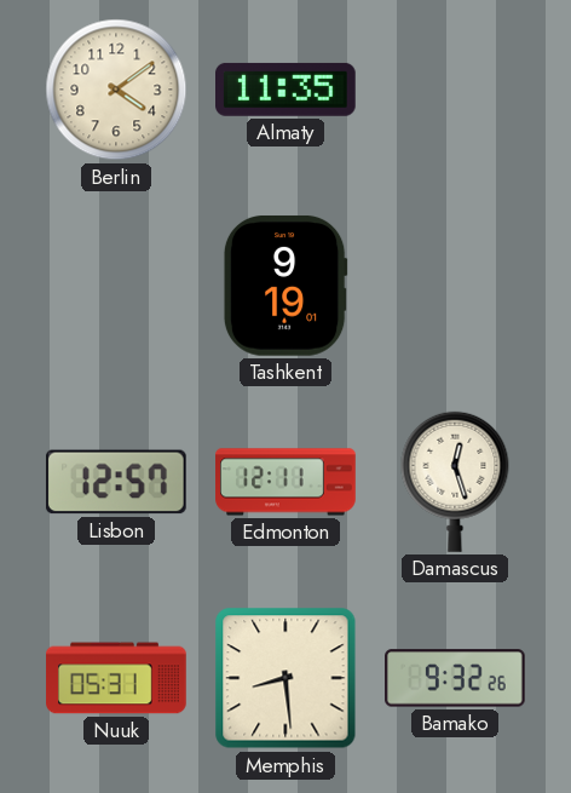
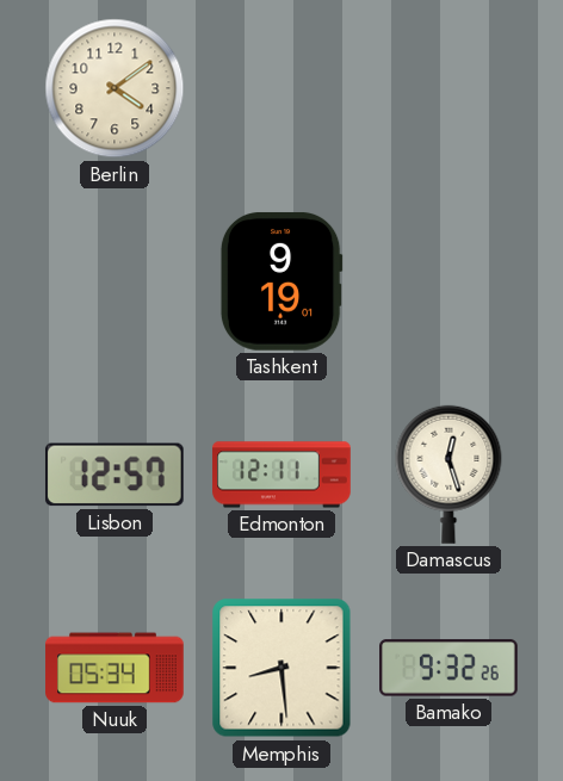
Almaty: 11:35 -> none
Nuuk: 05:31 -> 05:34
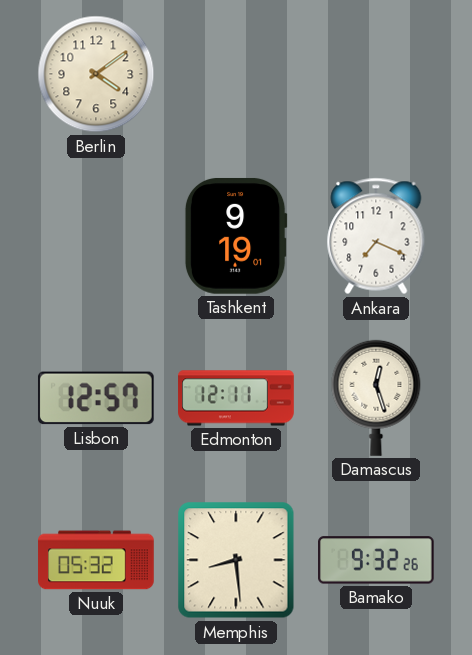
Ankara: none -> 7:19
Nuuk: 05:34 -> 05:32
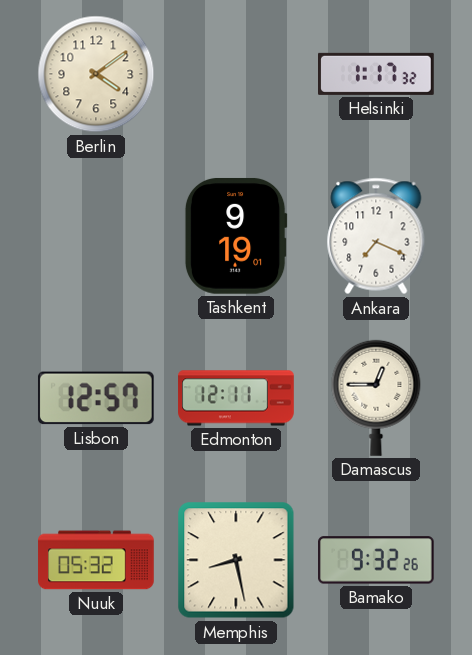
Helsinki: none -> 1:17
Damascus: 12:27 -> 12:45
Memphis: 8:29 -> 8:28
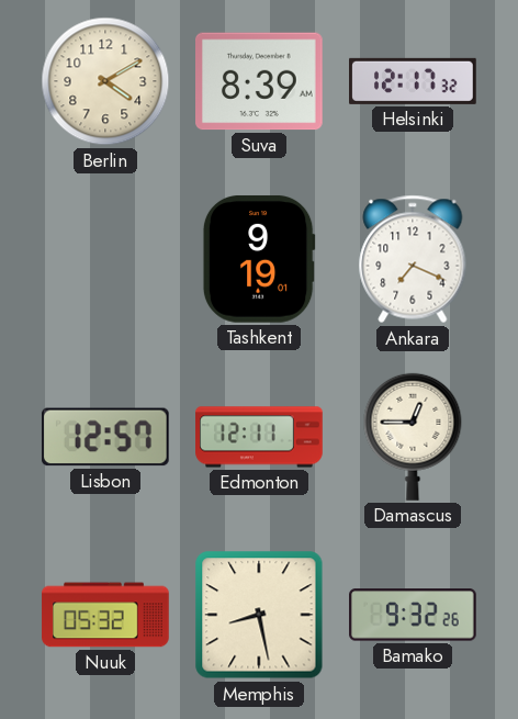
Berlin: 4:09 -> 4:10
Suva: none -> 8:39
Helsinki: 1:17 -> 12:17
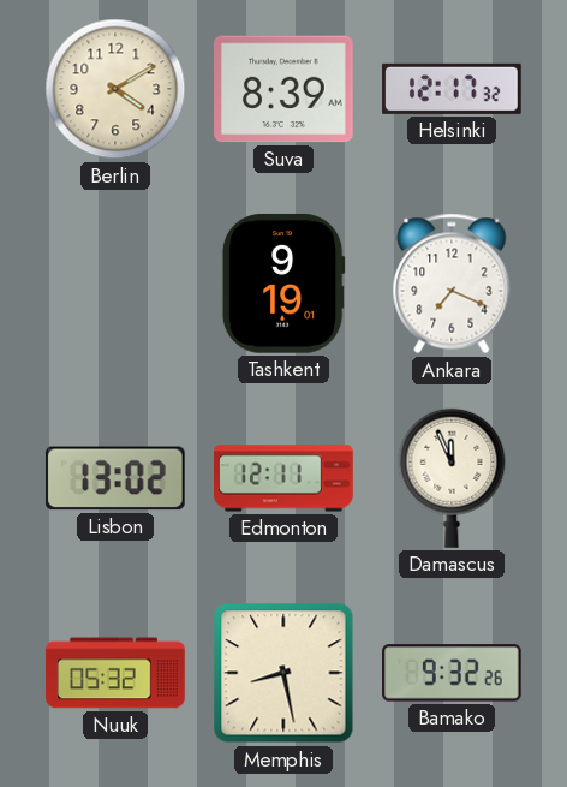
Lisbon: 12:57 -> 13:02
Damascus: 12:45 -> 11:56
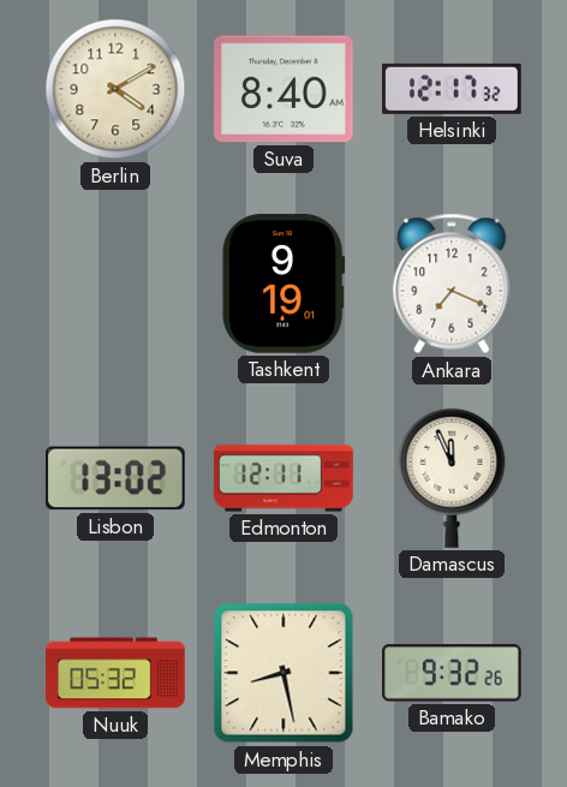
Suva: 8:39 -> 8:40
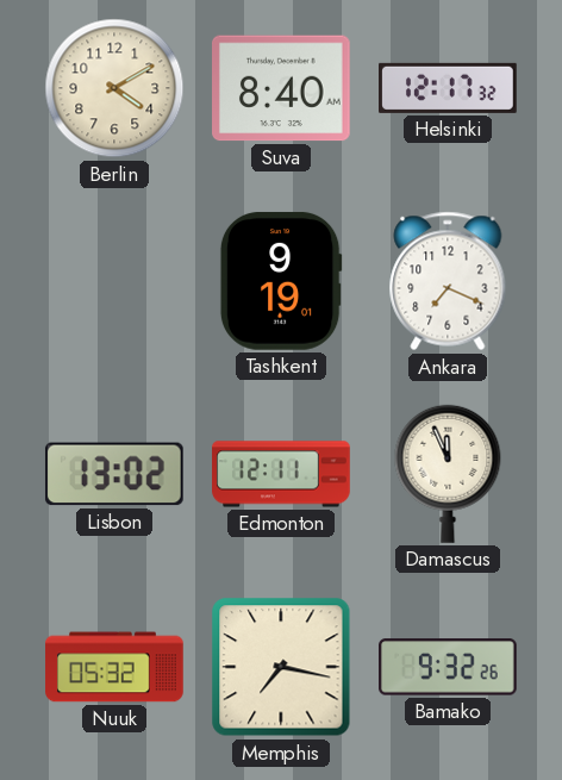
Memphis: 8:28 -> 7:17
